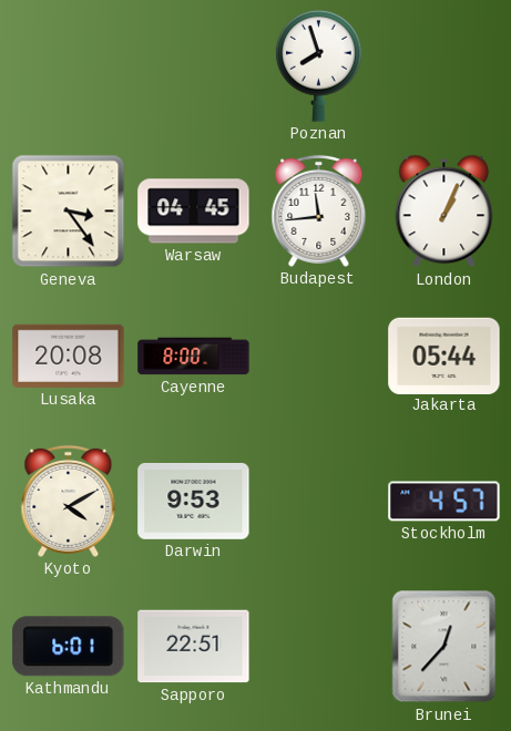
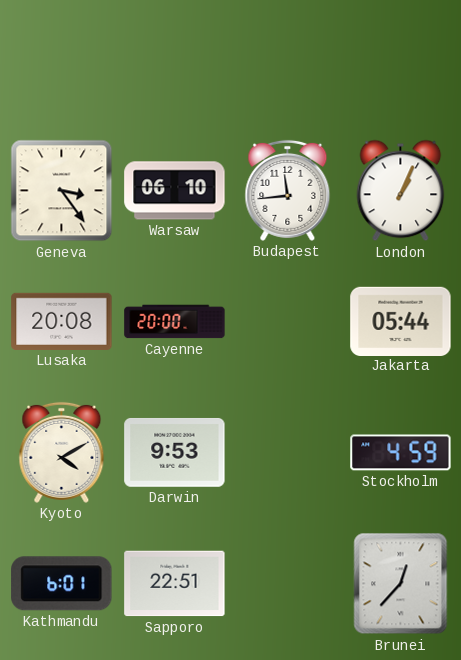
Poznan: 7:57 -> none
Warsaw: 04:45 -> 06:10
Cayenne: 8:00 -> 20:00
Stockholm: 4:57 -> 4:59
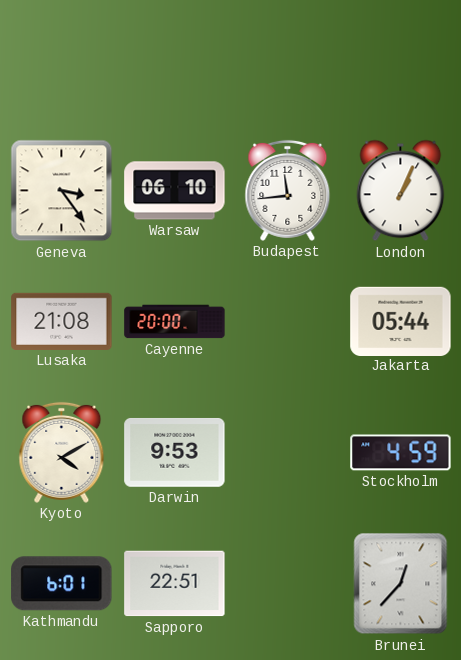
Lusaka: 20:08 -> 21:08
